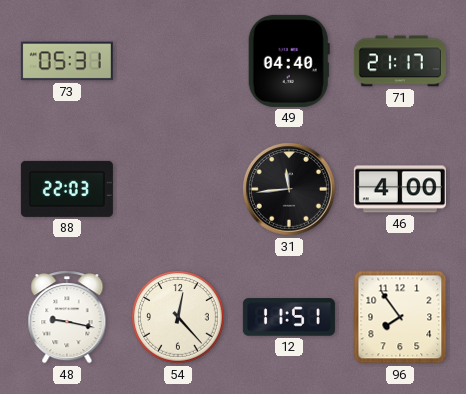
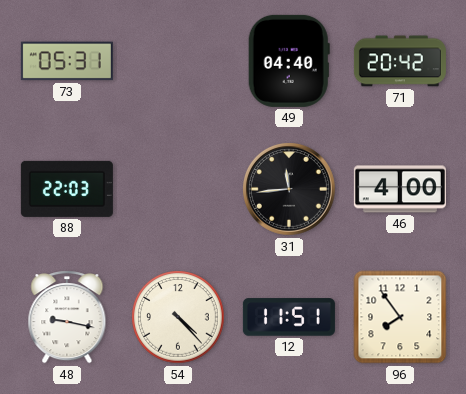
71: 21:17 -> 20:42
54: 12:23 -> 4:23
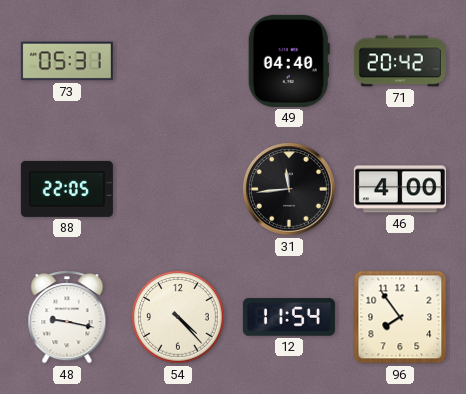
88: 22:03 -> 22:05
12: 11:51 -> 11:54
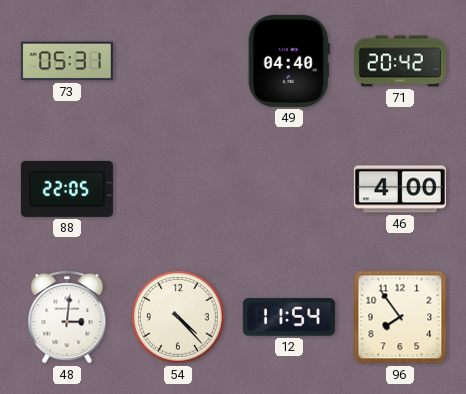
31: 11:44 -> none
48: 9:17 -> 3:01
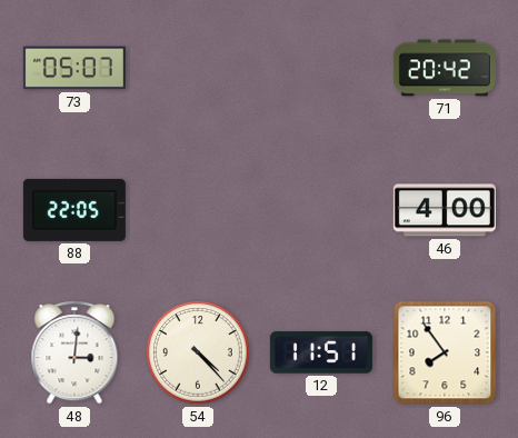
73: 05:31 -> 05:07
49: 04:40 -> none
12: 11:54 -> 11:51
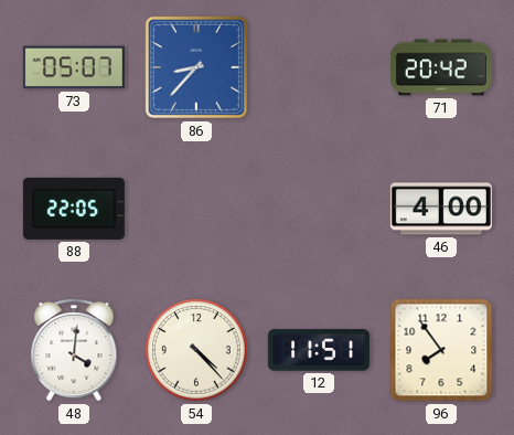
86: none -> 8:37
48: 3:01 -> 4:01
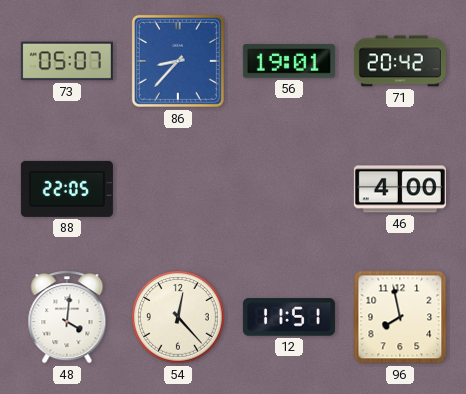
56: none -> 19:01
54: 4:23 -> 12:23
96: 7:54 -> 7:58
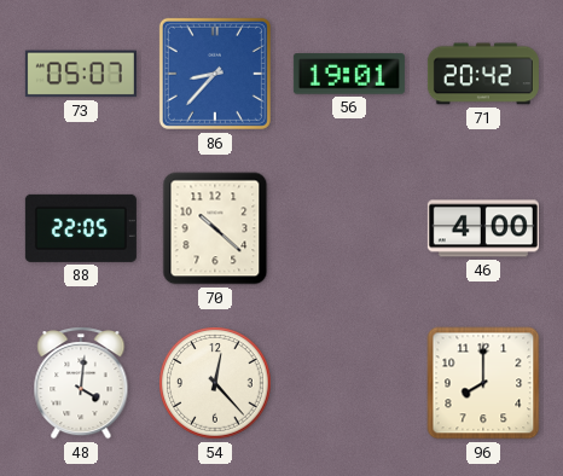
70: none -> 10:22
12: 11:51 -> none
96: 7:58 -> 8:00
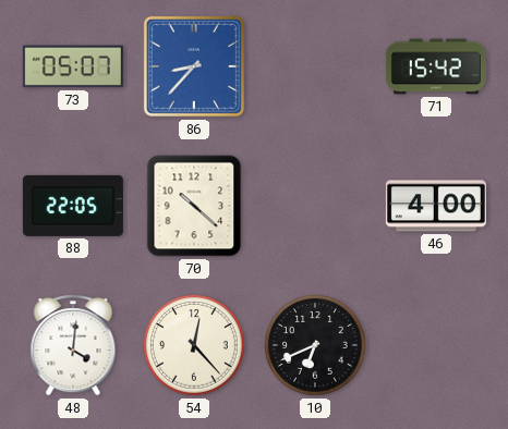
56: 19:01 -> none
71: 20:42 -> 15:42
10: none -> 6:41
96: 8:00 -> none
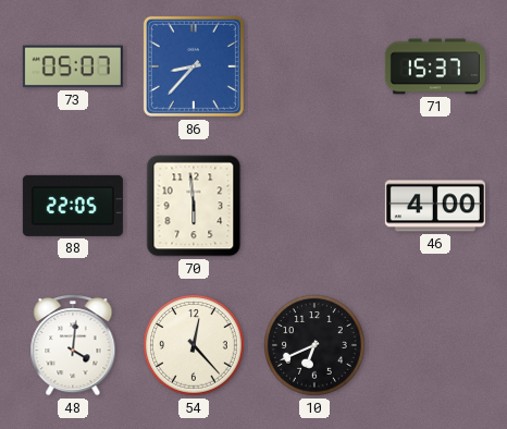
71: 15:42 -> 15:37
70: 10:22 -> 5:59
